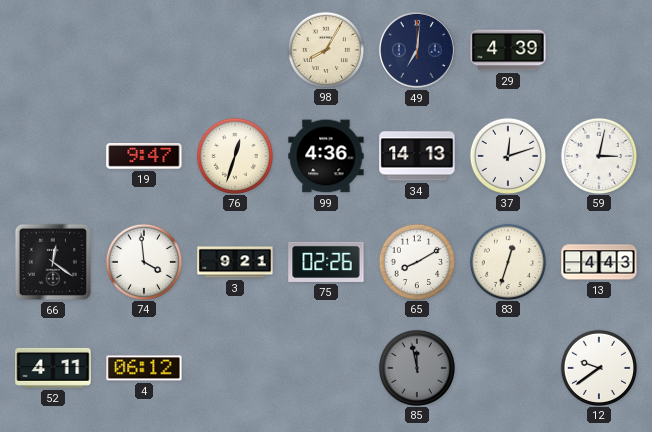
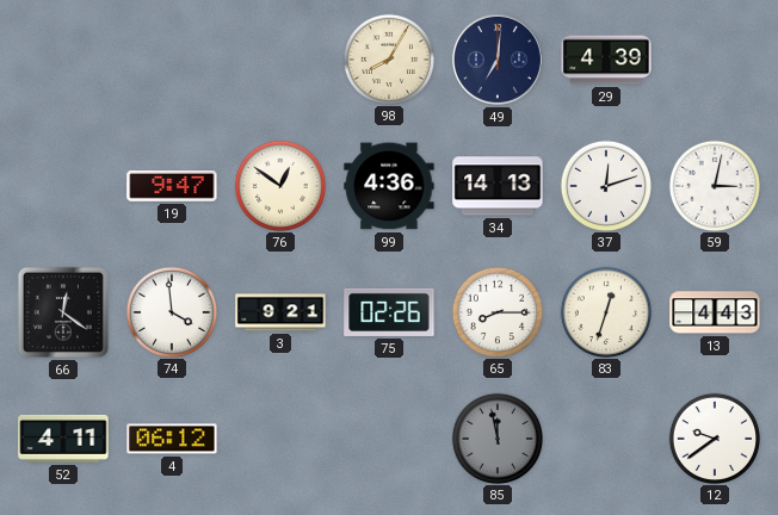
76: 12:33 -> 12:51
65: 8:10 -> 8:15
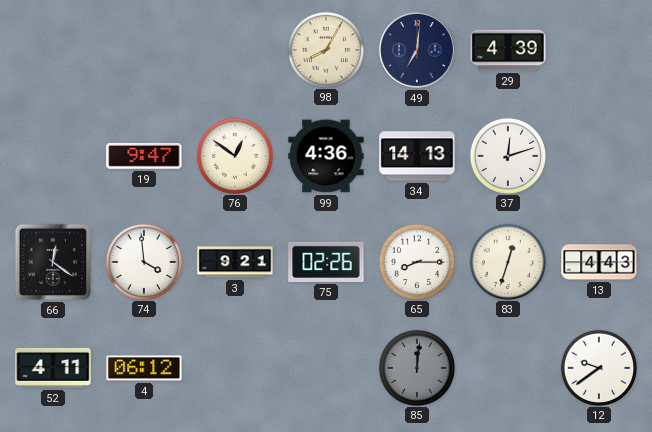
59: 3:02 -> none
85: 11:58 -> 12:01
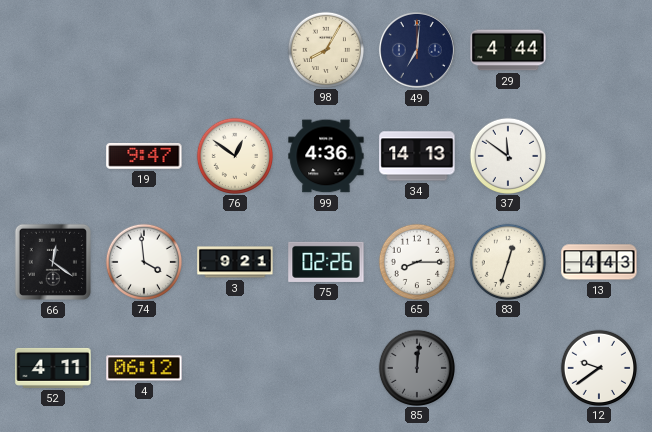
29: 4:39 -> 4:44
37: 12:12 -> 11:51
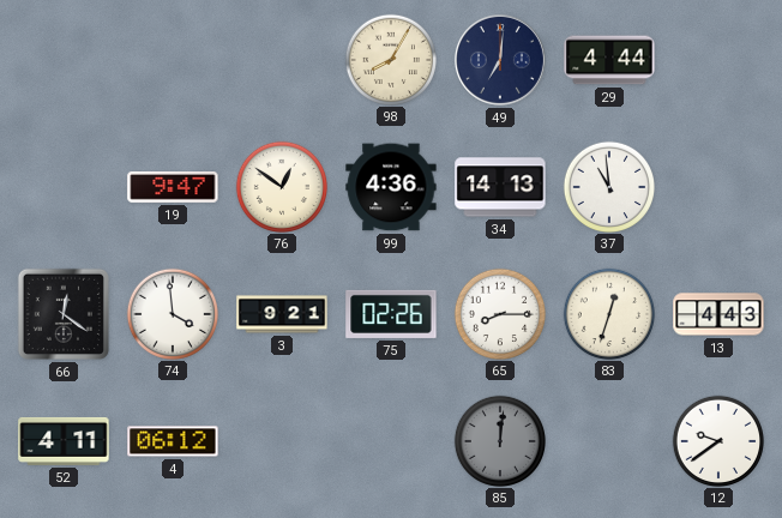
37: 11:51 -> 10:59
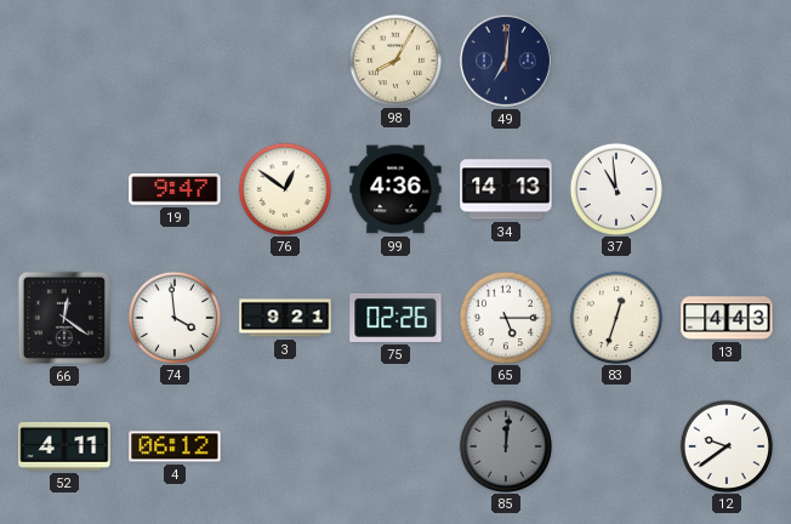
29: 4:44 -> none
65: 8:15 -> 5:15
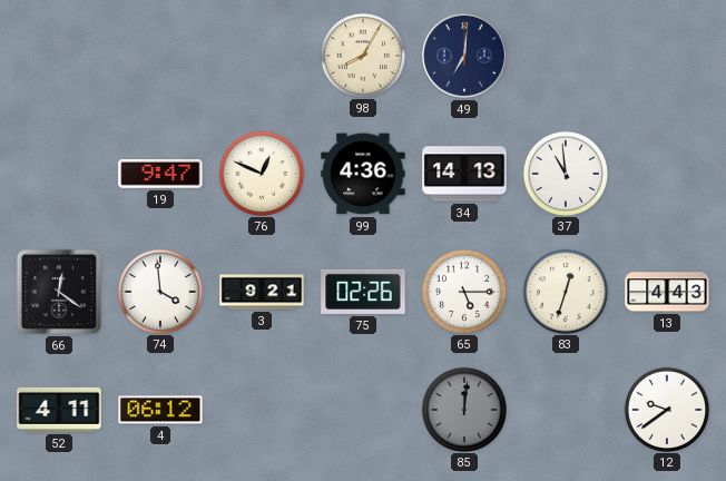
76: 12:51 -> 12:49
